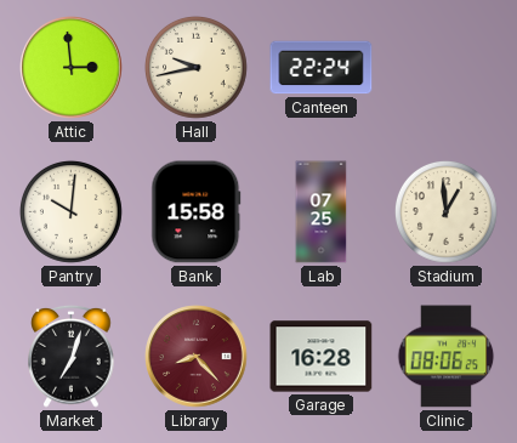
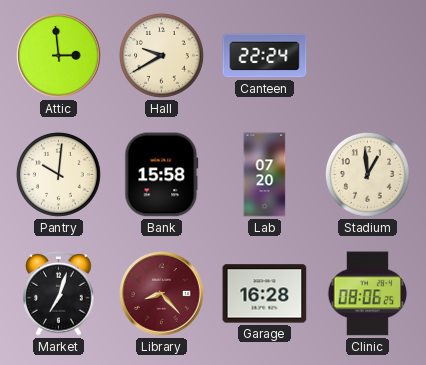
Hall: 9:43 -> 9:40
Lab: 07:25 -> 07:20
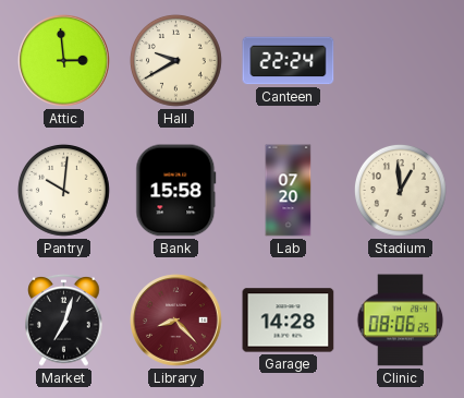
Garage: 16:28 -> 14:28
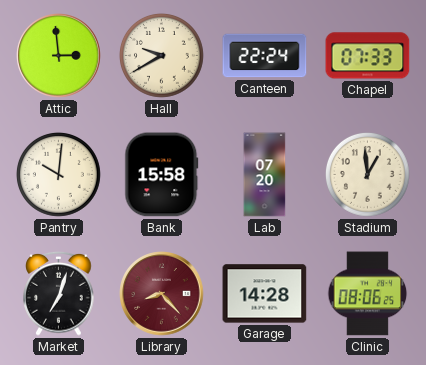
Chapel: none -> 07:33
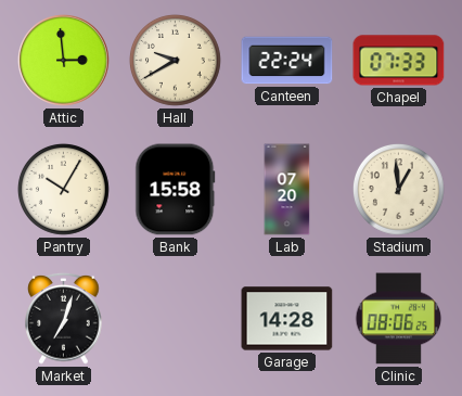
Pantry: 10:01 -> 10:05
Library: 8:23 -> none
